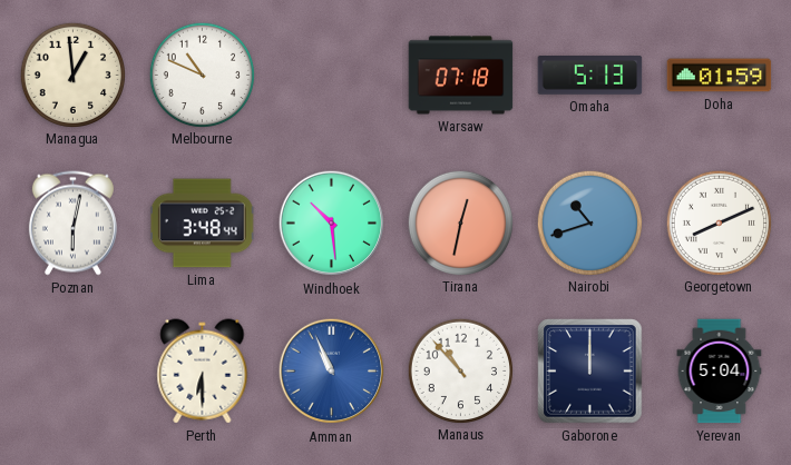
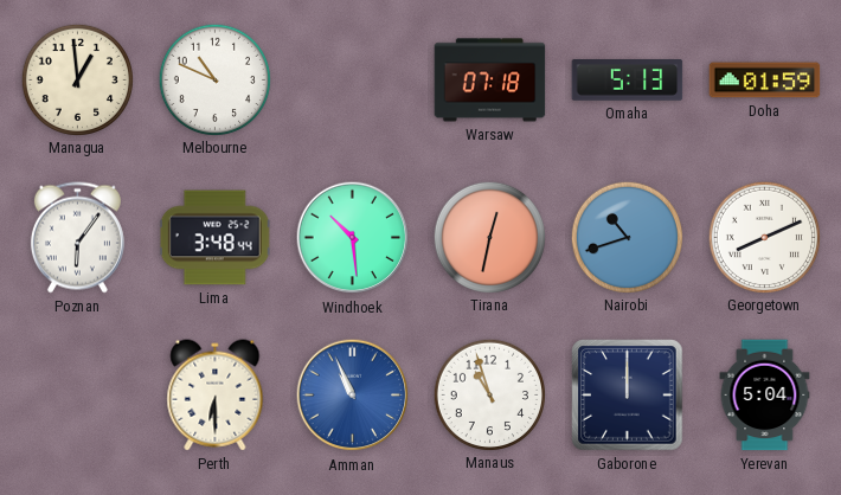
Poznan: 6:02 -> 6:06
Manaus: 10:53 -> 10:57
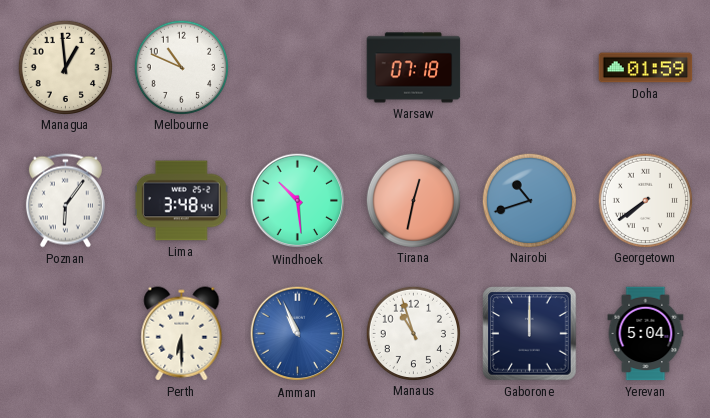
Omaha: 5:13 -> none
Georgetown: 8:11 -> 7:39
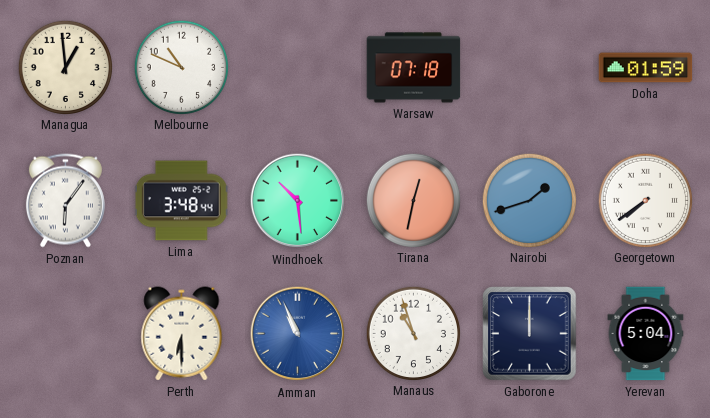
Nairobi: 10:42 -> 1:42
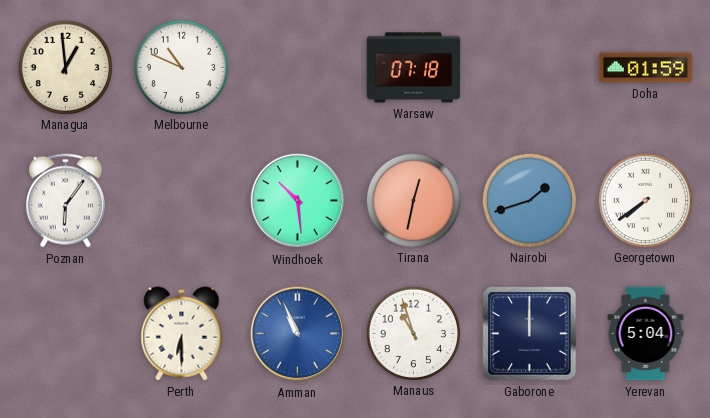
Lima: 3:48 -> none
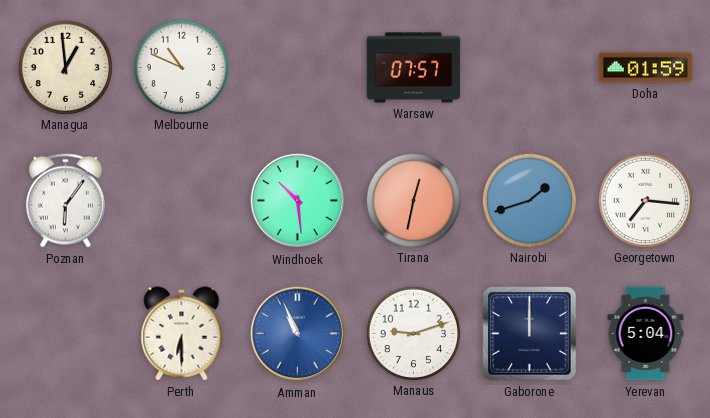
Warsaw: 07:18 -> 07:57
Georgetown: 7:39 -> 7:16
Manaus: 10:57 -> 9:12
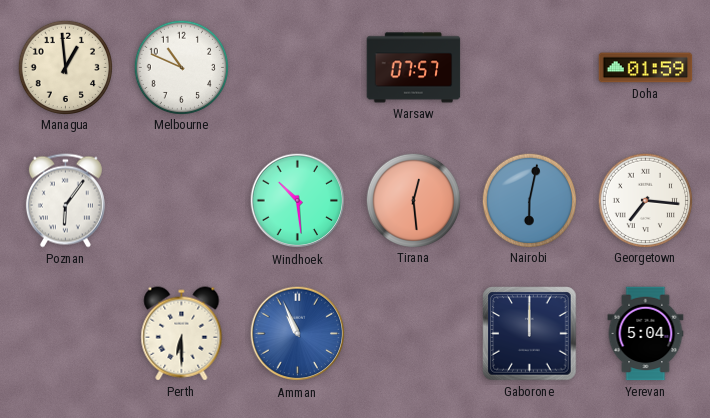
Tirana: 12:32 -> 12:29
Nairobi: 1:42 -> 6:02
Manaus: 9:12 -> none
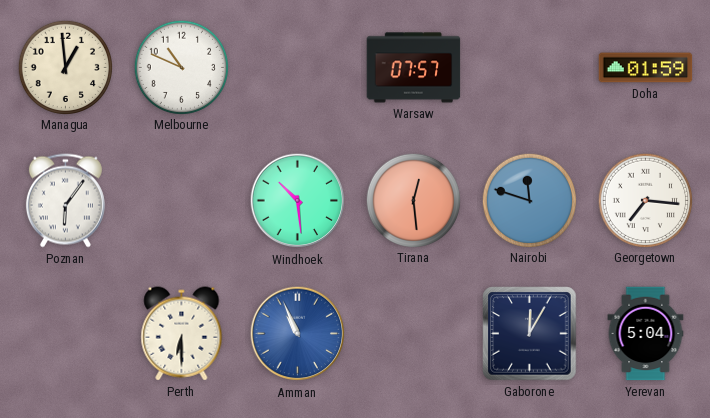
Nairobi: 6:02 -> 11:48
Gaborone: 12:00 -> 12:05
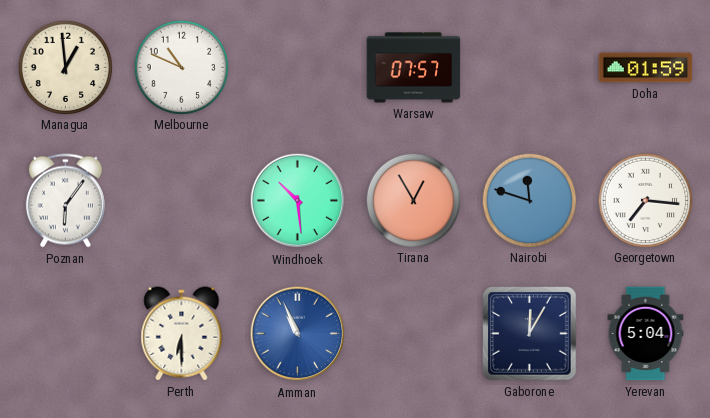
Tirana: 12:29 -> 12:55
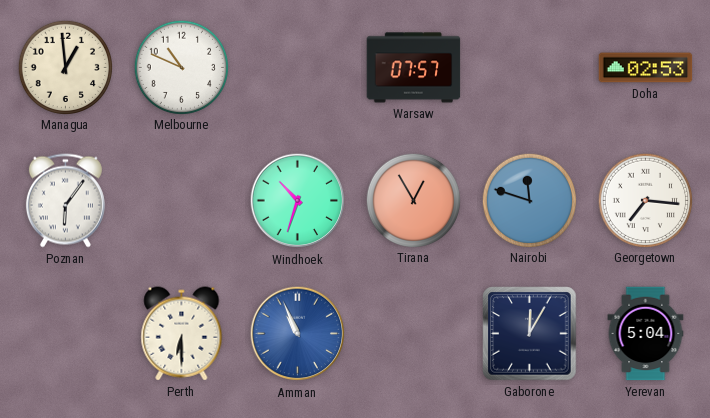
Doha: 01:59 -> 02:53
Windhoek: 10:29 -> 10:33
